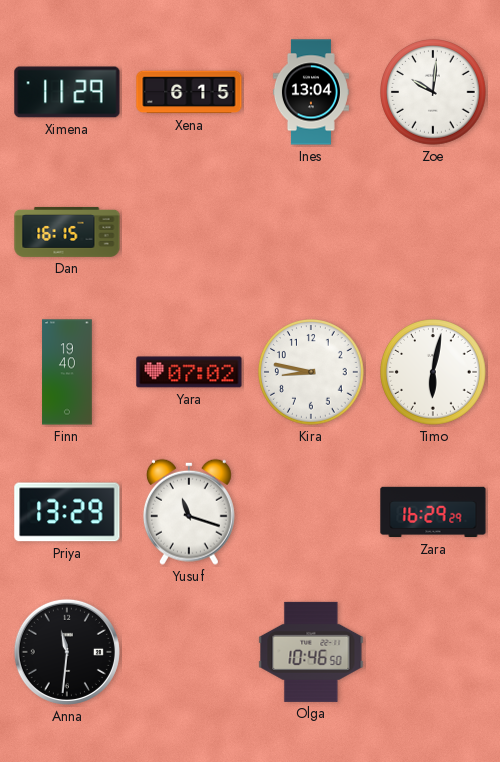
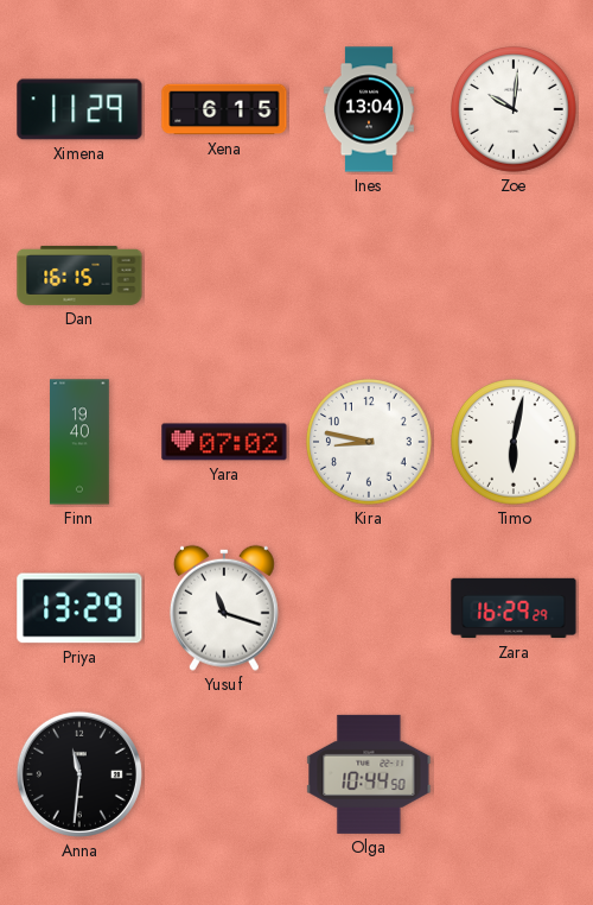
Olga: 10:46 -> 10:44
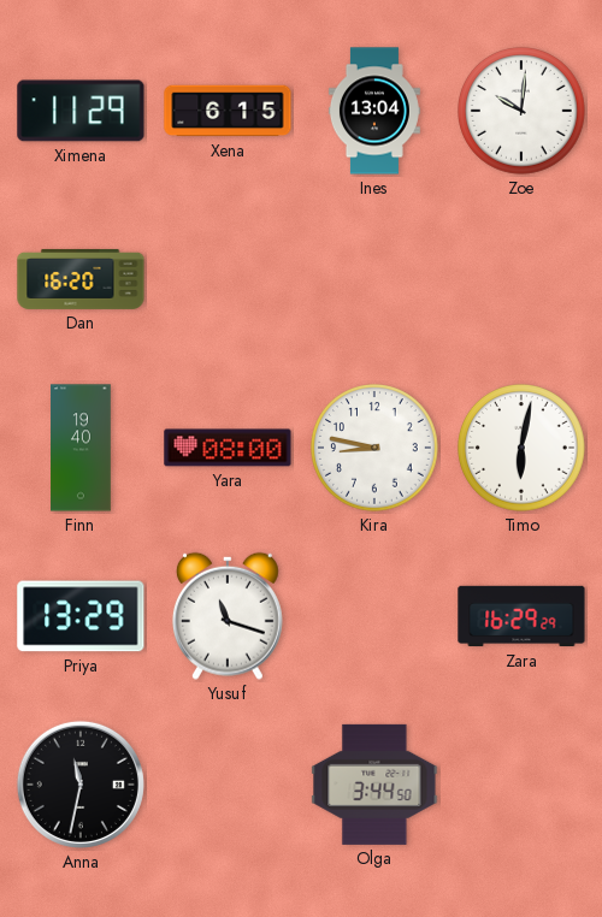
Dan: 16:15 -> 16:20
Yara: 07:02 -> 08:00
Anna: 11:31 -> 11:32
Olga: 10:44 -> 3:44
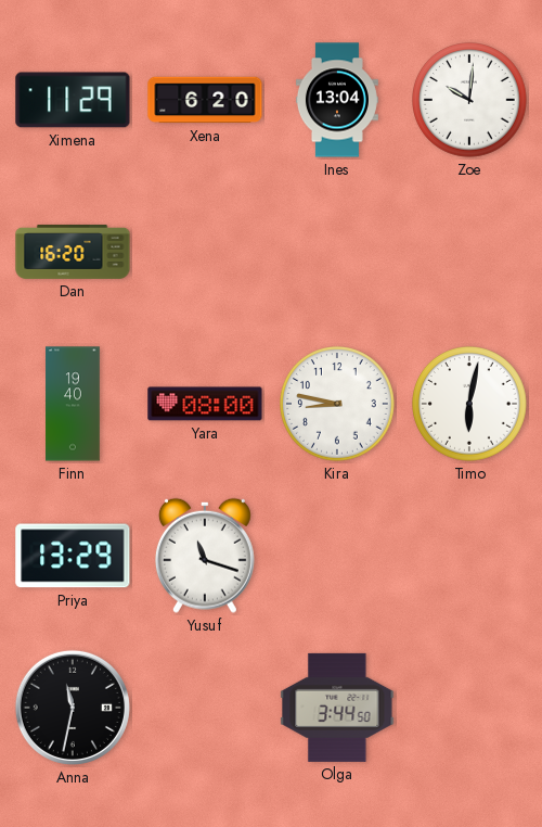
Xena: 6:15 -> 6:20
Zara: 16:29 -> none
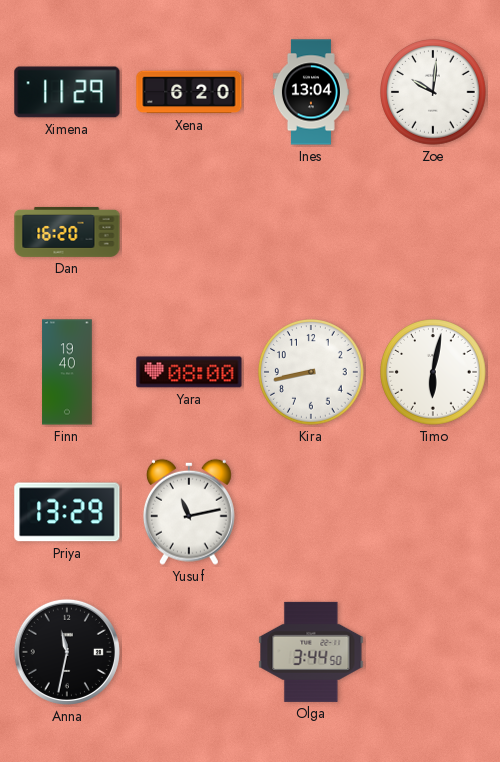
Kira: 8:47 -> 8:43
Yusuf: 11:18 -> 11:13
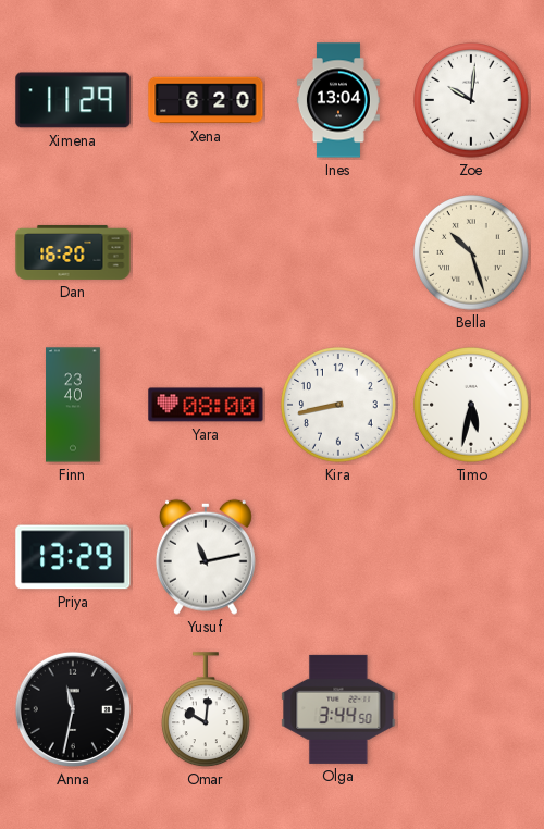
Bella: none -> 10:27
Finn: 19:40 -> 23:40
Timo: 6:02 -> 5:32
Omar: none -> 10:01
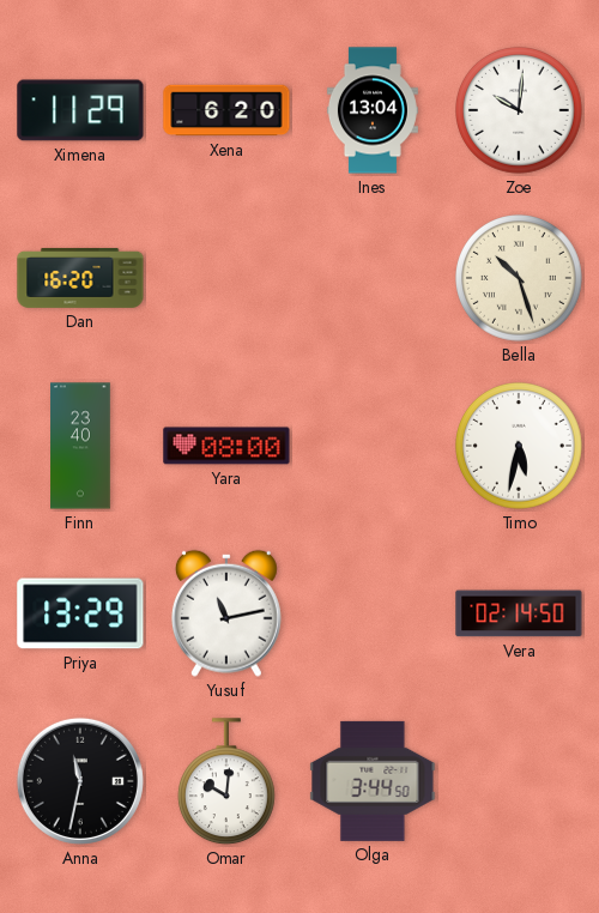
Kira: 8:43 -> none
Vera: none -> 02:14
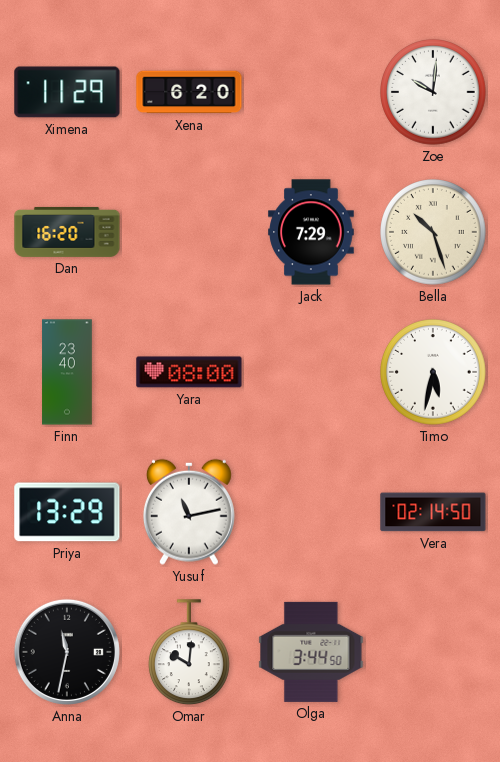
Ines: 13:04 -> none
Jack: none -> 7:29
